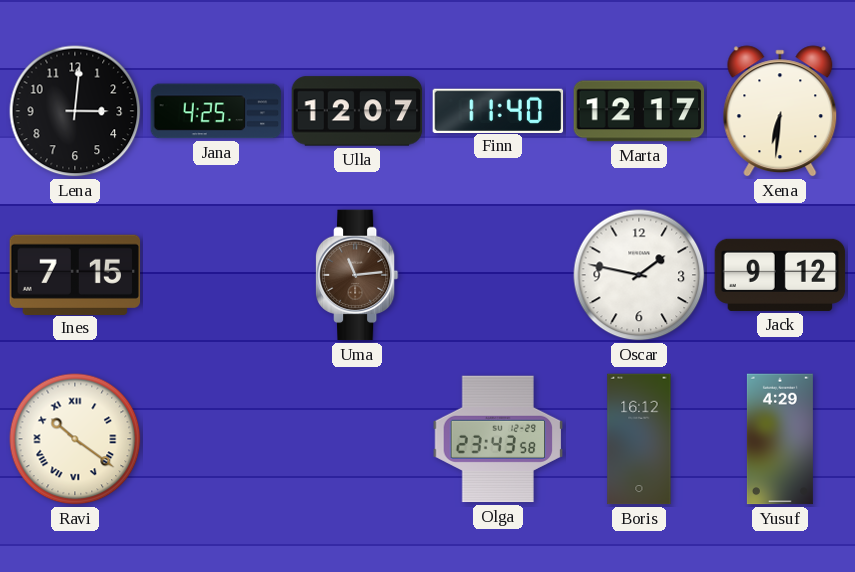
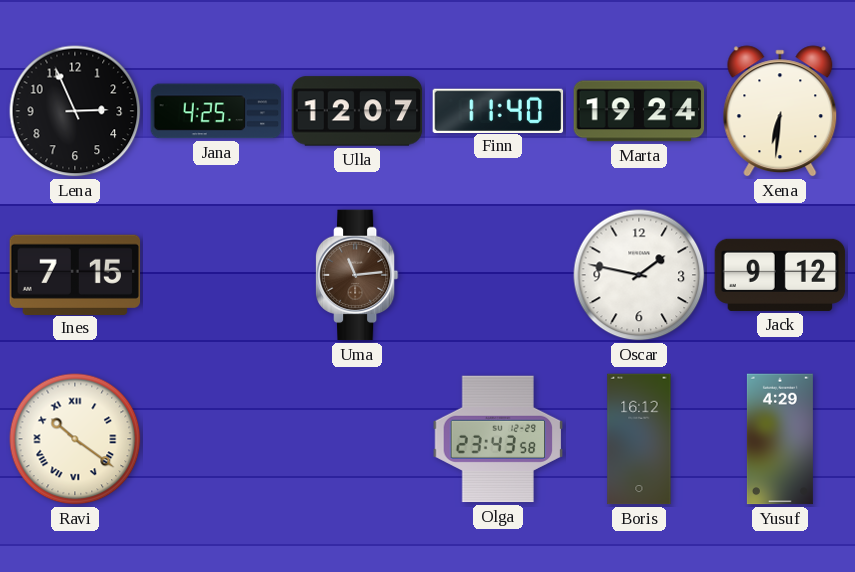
Lena: 3:01 -> 2:56
Marta: 12:17 -> 19:24
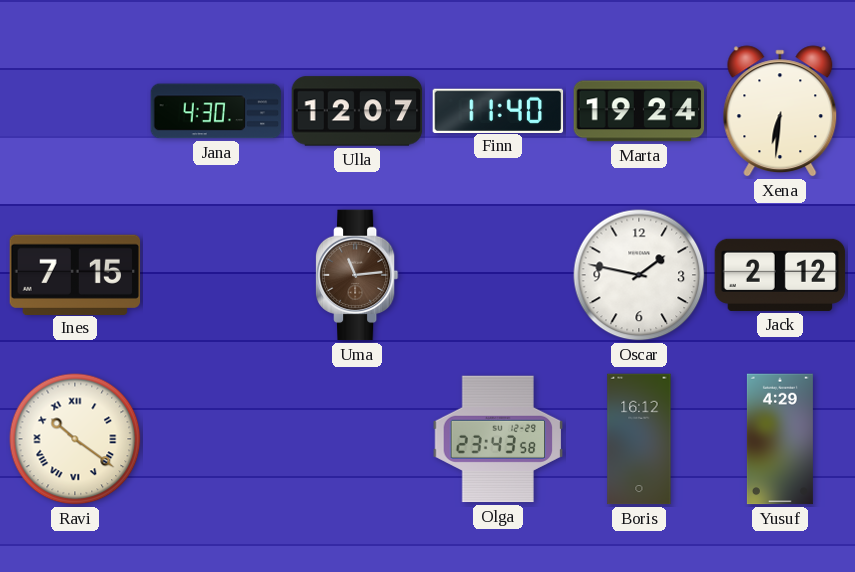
Lena: 2:56 -> none
Jana: 4:25 -> 4:30
Jack: 9:12 -> 2:12
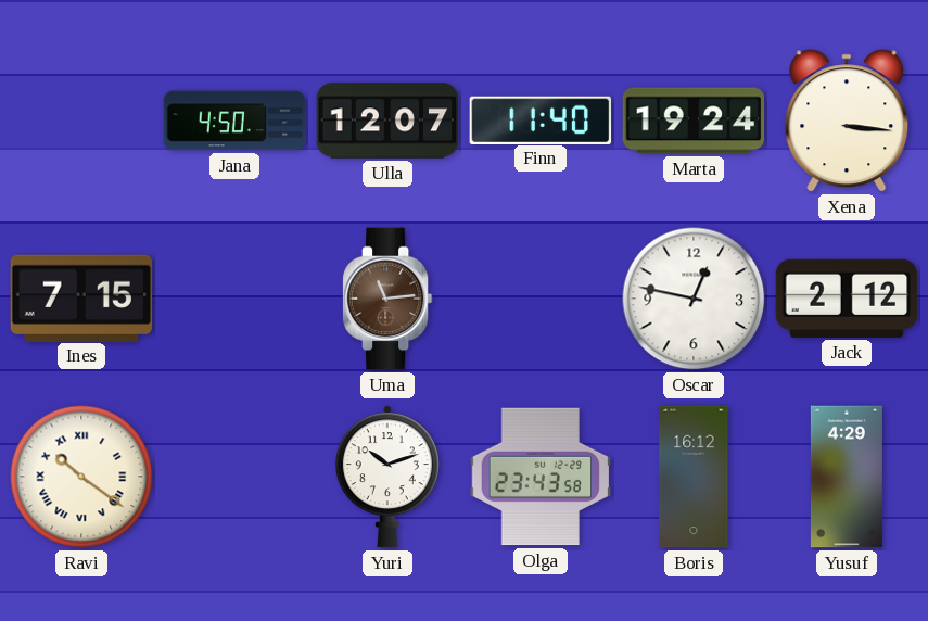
Jana: 4:30 -> 4:50
Xena: 6:31 -> 3:16
Oscar: 1:47 -> 12:47
Yuri: none -> 10:12
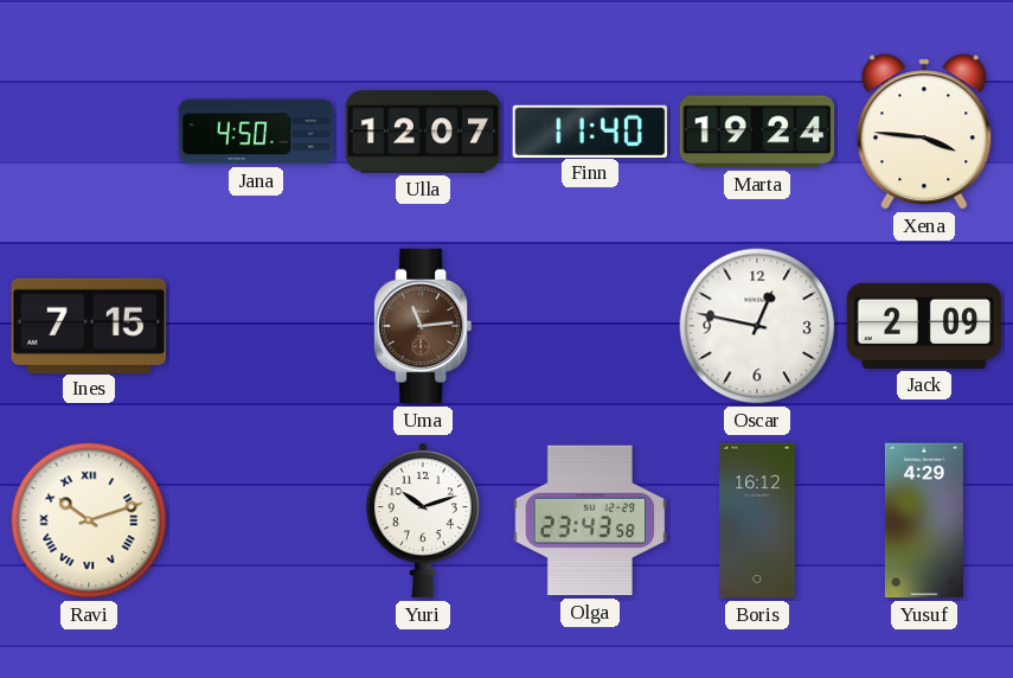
Xena: 3:16 -> 3:46
Jack: 2:12 -> 2:09
Ravi: 10:21 -> 10:12
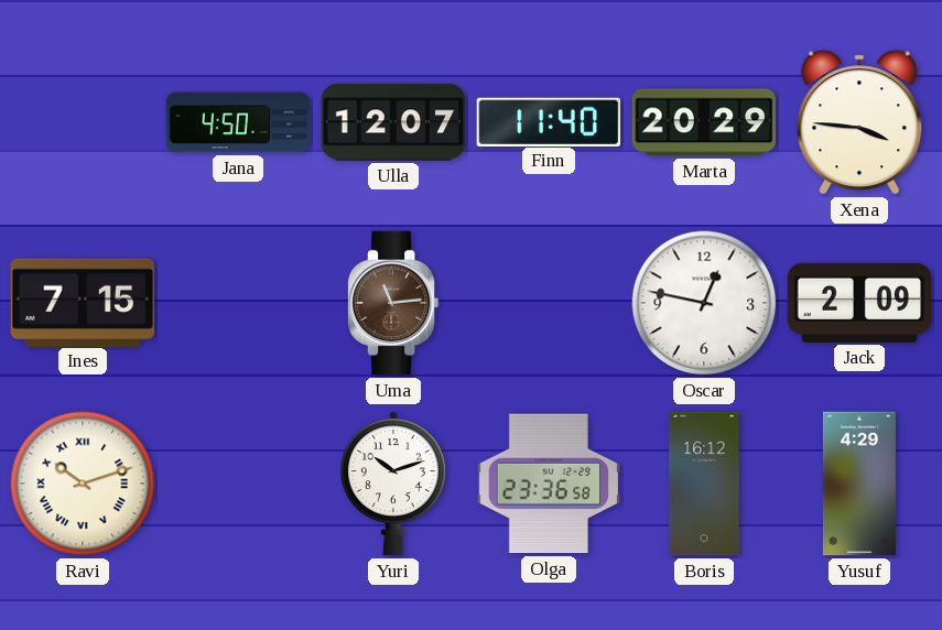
Marta: 19:24 -> 20:29
Olga: 23:43 -> 23:36
